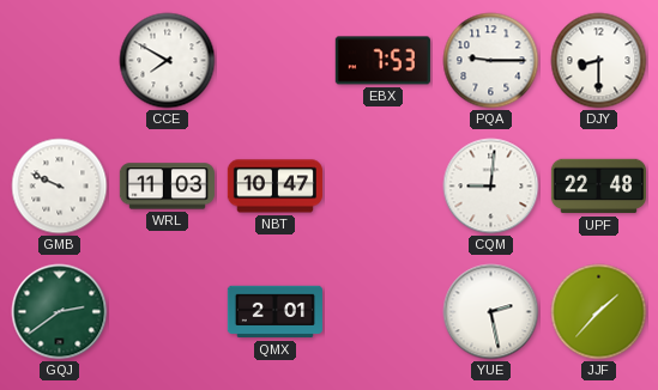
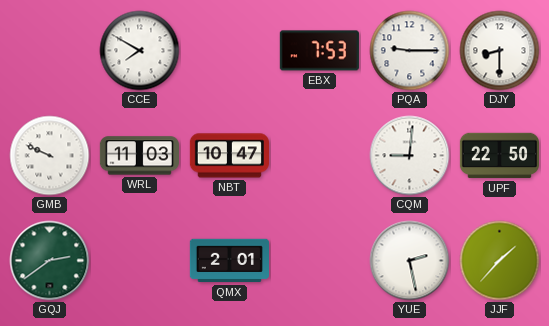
UPF: 22:48 -> 22:50
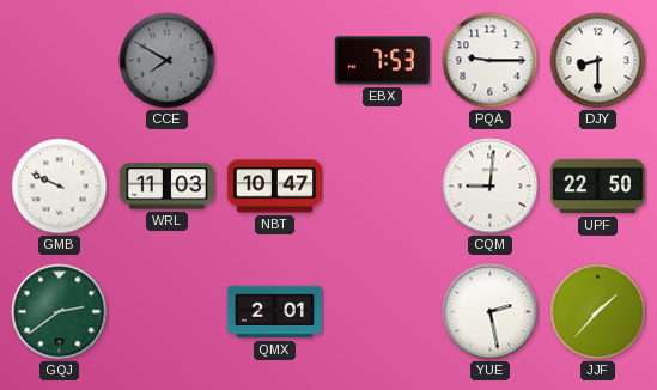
CCE dial: white -> grey
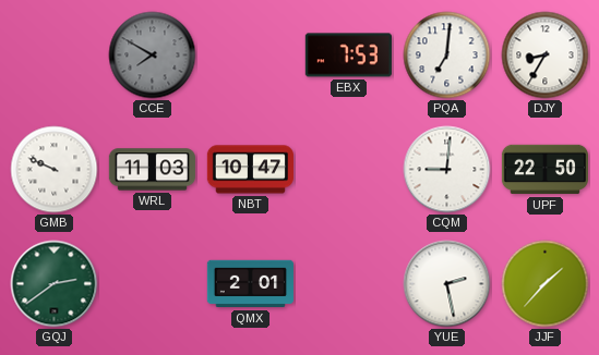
PQA: 9:15 -> 7:01
DJY: 8:30 -> 8:35
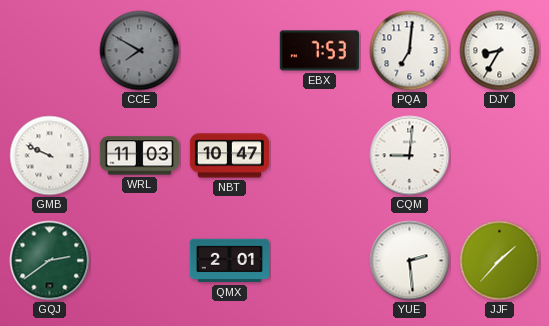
UPF: 22:50 -> none
YUE: 2:28 -> 2:29
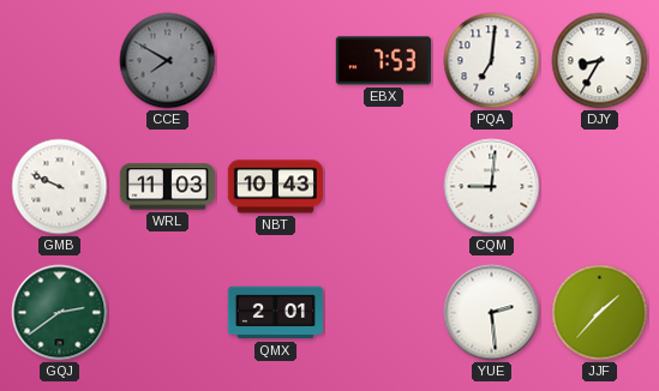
NBT: 10:47 -> 10:43
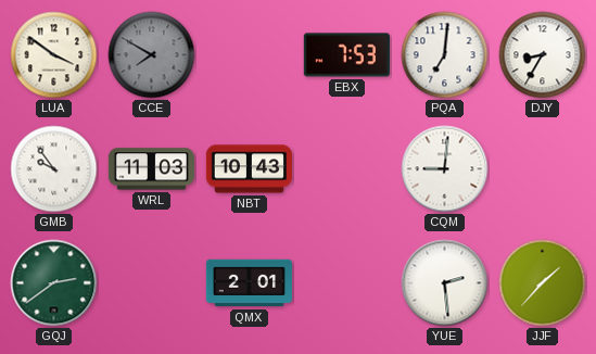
LUA: none -> 3:51
GMB: 9:49 -> 9:54
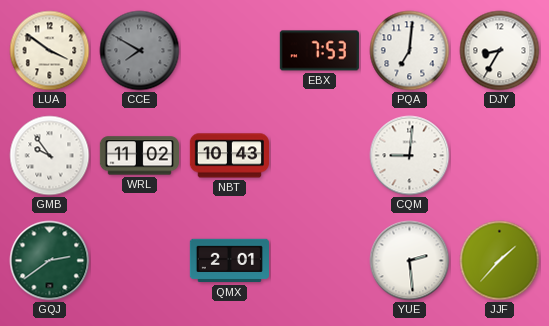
WRL: 11:03 -> 11:02
